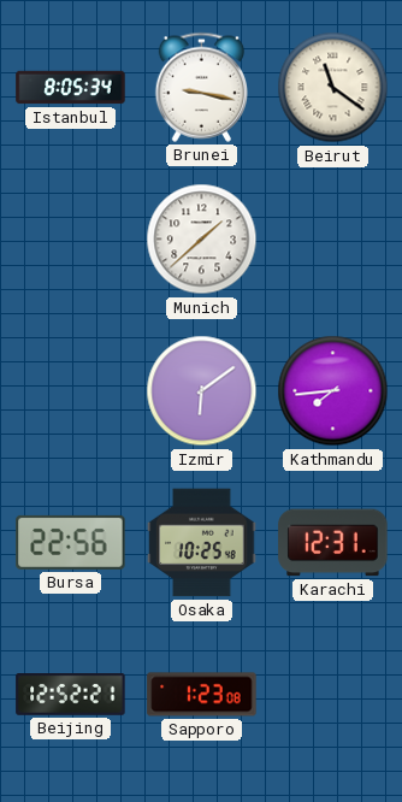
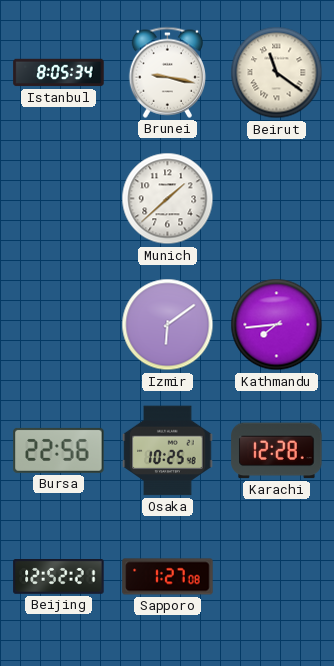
Karachi: 12:31 -> 12:28
Sapporo: 1:23 -> 1:27
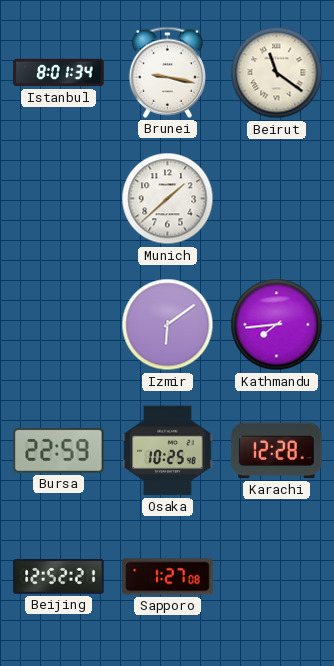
Istanbul: 8:05 -> 8:01
Bursa: 22:56 -> 22:59
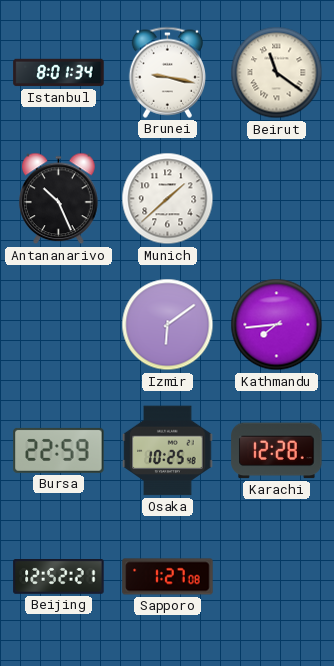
Antananarivo: none -> 10:26
